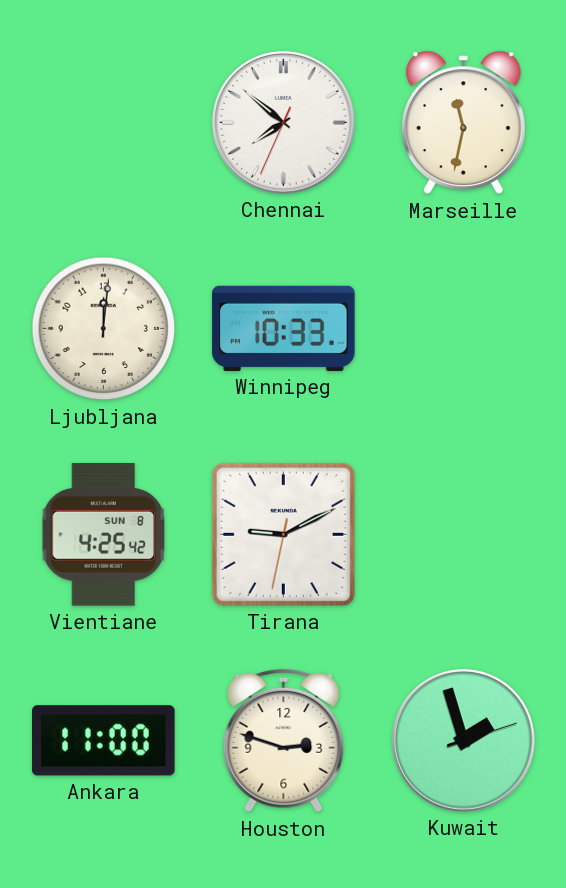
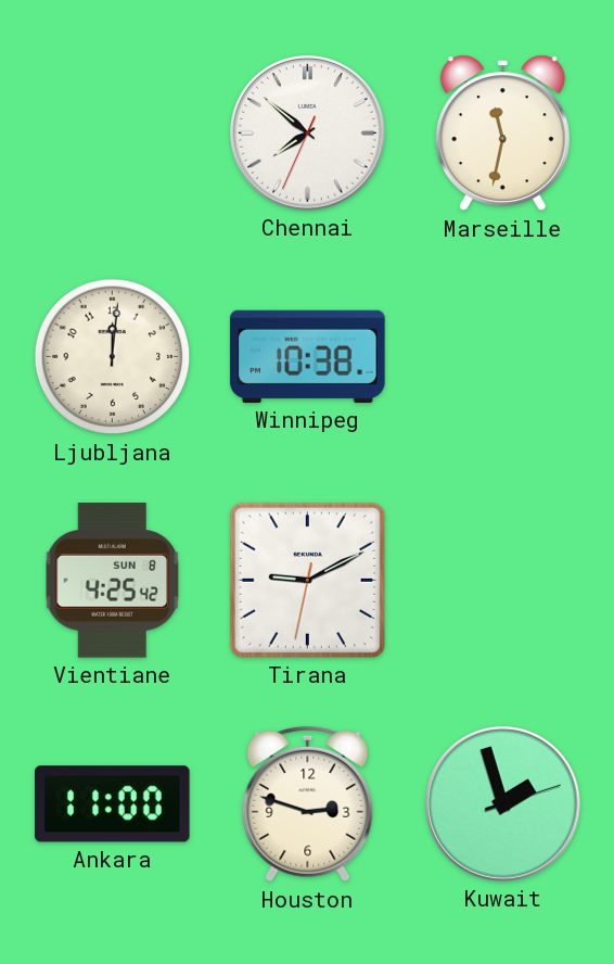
Winnipeg: 10:33 -> 10:38
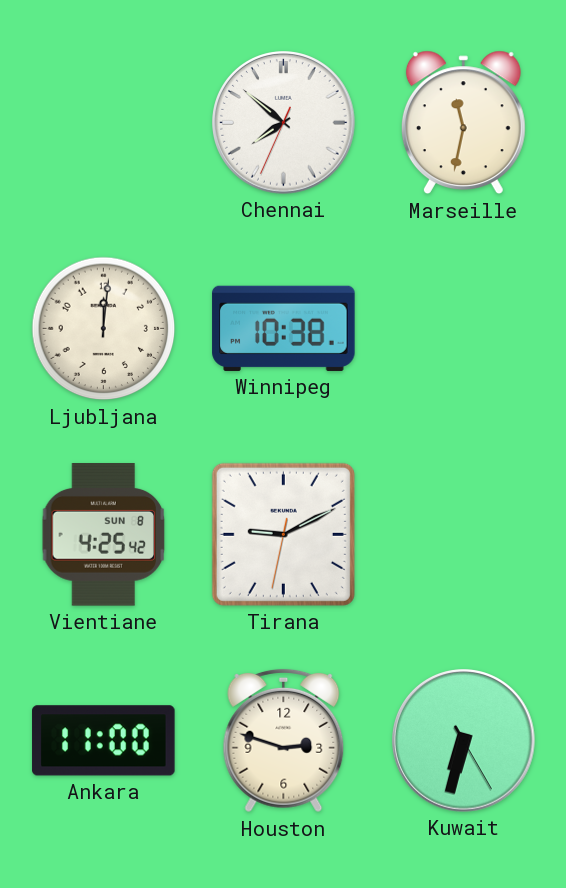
Kuwait: 1:57 -> 6:32
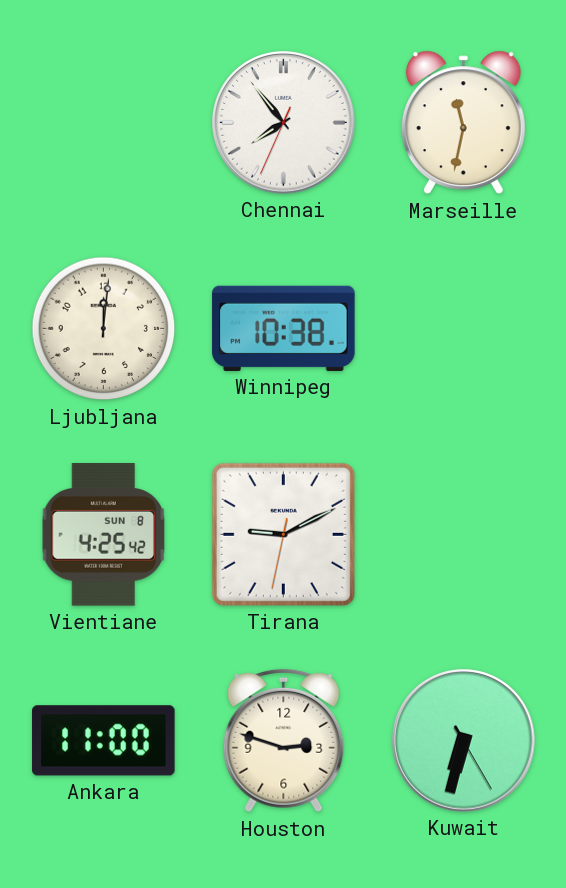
Chennai: 7:51 -> 7:53
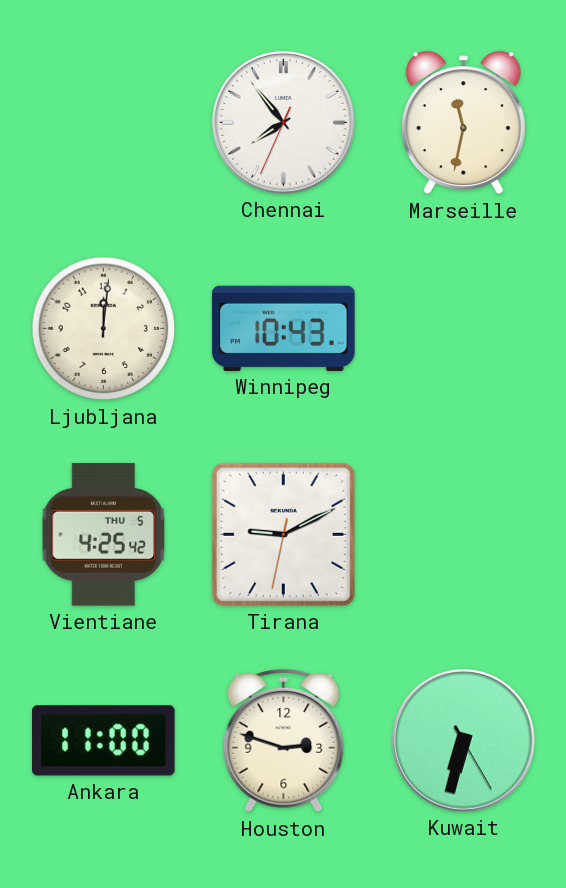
Winnipeg: 10:38 -> 10:43
Vientiane date: SUN 8 -> THU 5
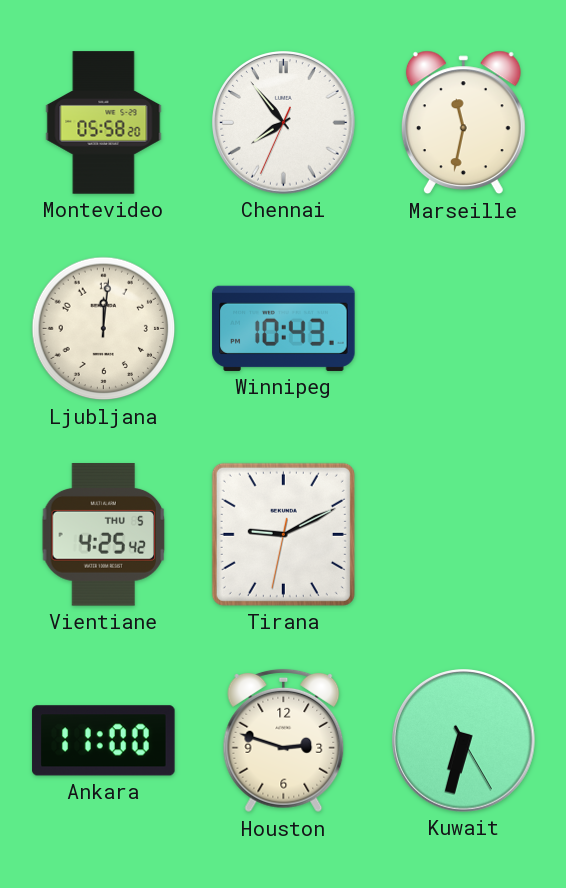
Montevideo: none -> 05:58
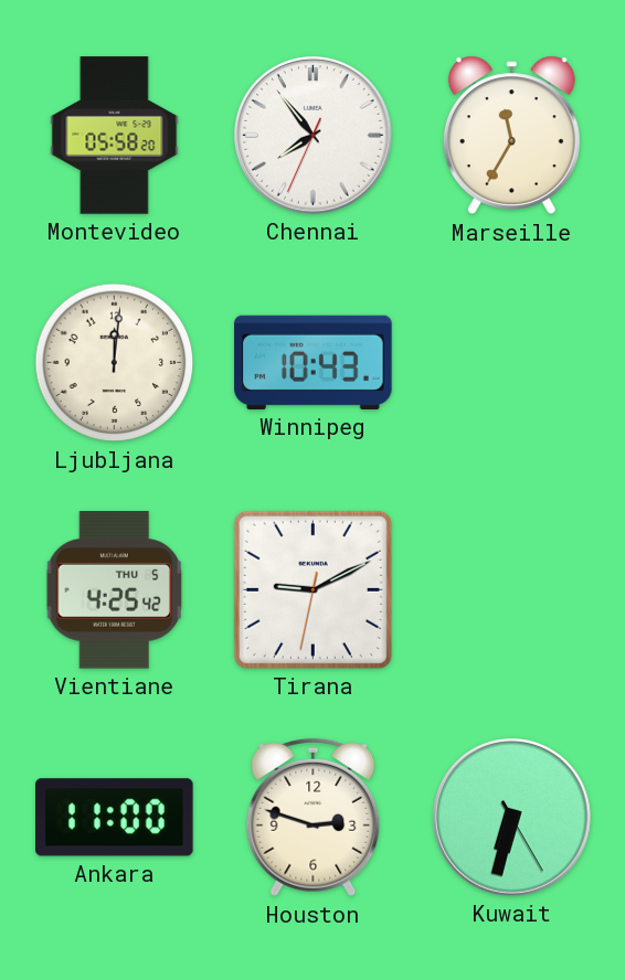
Marseille: 11:32 -> 11:35
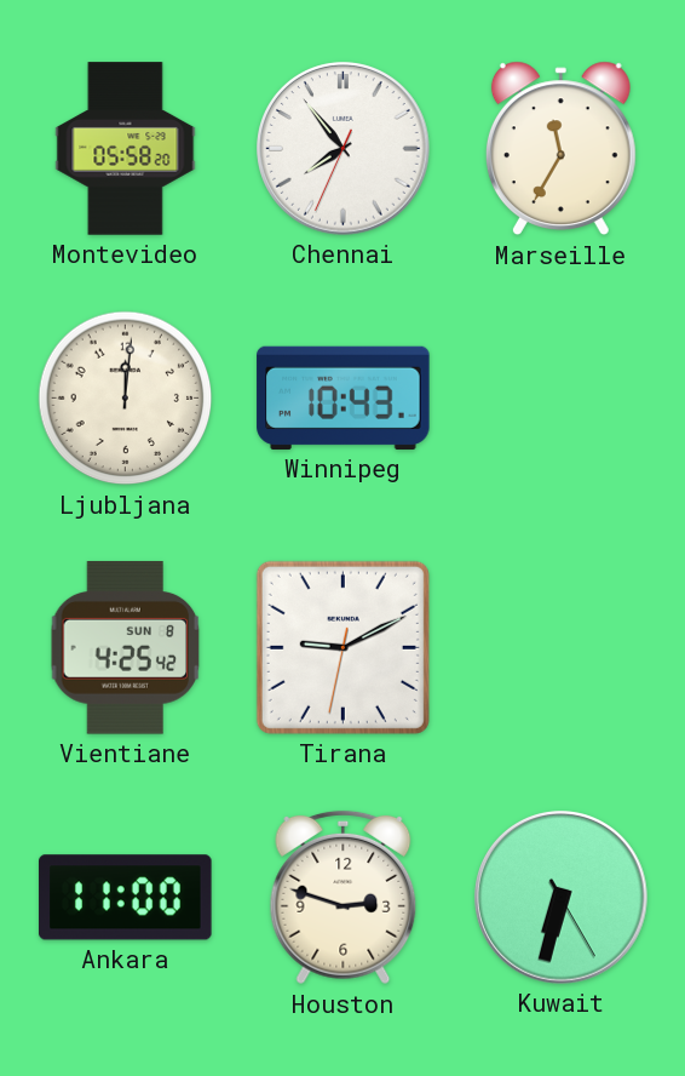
Vientiane date: THU 5 -> SUN 8
